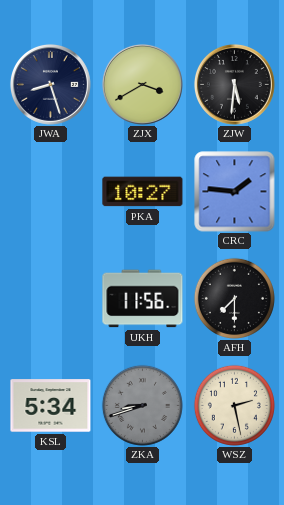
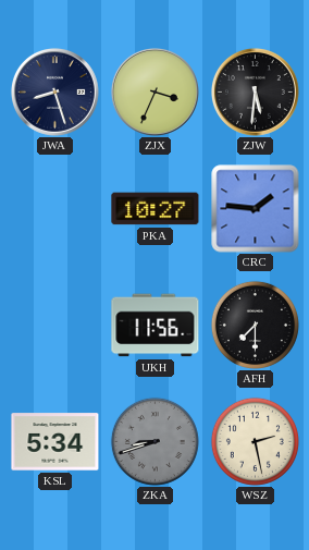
ZJX: 3:40 -> 3:34
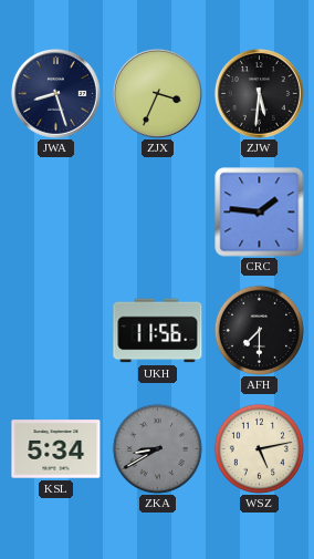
PKA: 10:27 -> none
ZKA: 8:42 -> 8:40
WSZ: 2:28 -> 5:13
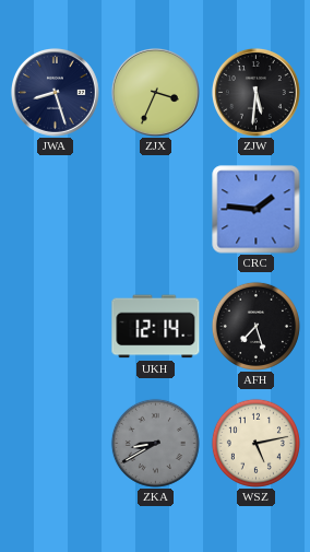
UKH: 11:56 -> 12:14
AFH: 7:30 -> 7:27
KSL: 5:34 -> none
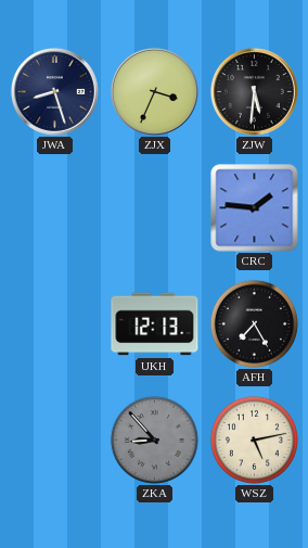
UKH: 12:14 -> 12:13
AFH: 7:27 -> 7:25
ZKA: 8:40 -> 8:53
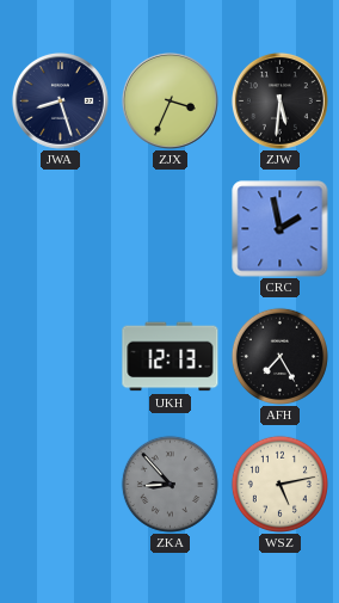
CRC: 1:46 -> 1:58
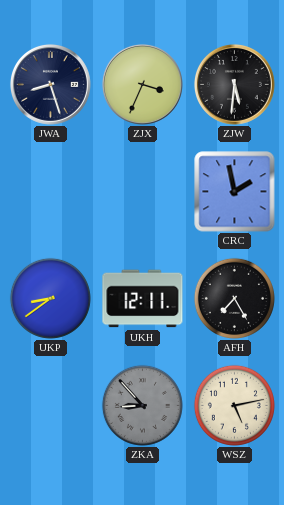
UKP: none -> 8:39
UKH: 12:13 -> 12:11
